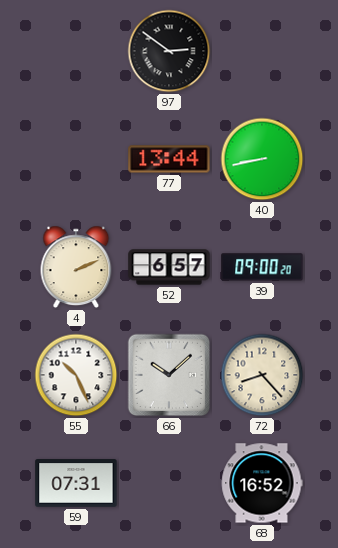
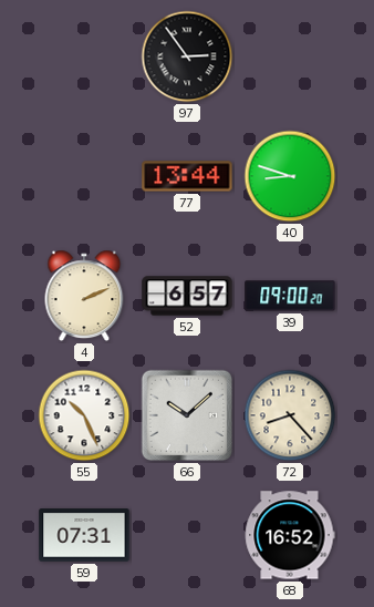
97: 2:51 -> 2:54
40: 8:43 -> 8:48
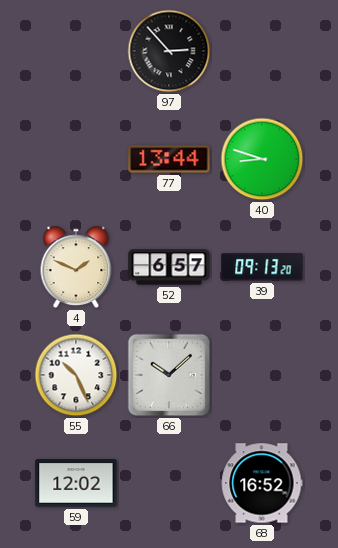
97: 2:54 -> 2:53
4: 2:11 -> 1:49
39: 09:00 -> 09:13
72: 8:23 -> none
59: 07:31 -> 12:02
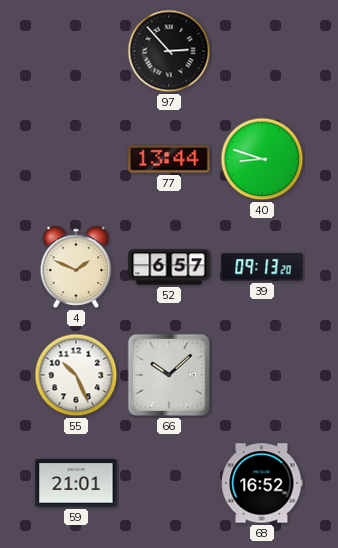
59: 12:02 -> 21:01
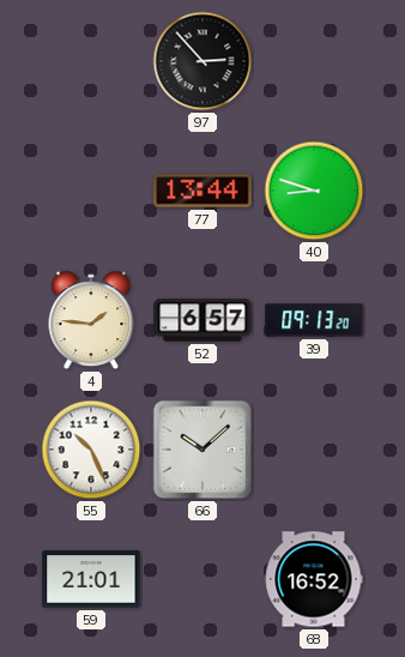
4: 1:49 -> 1:46
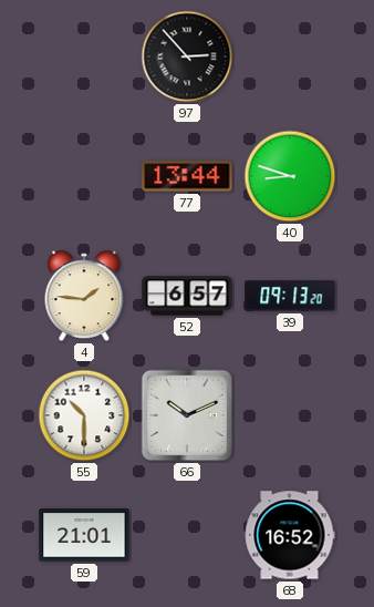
55: 10:26 -> 10:30
66: 10:08 -> 10:11
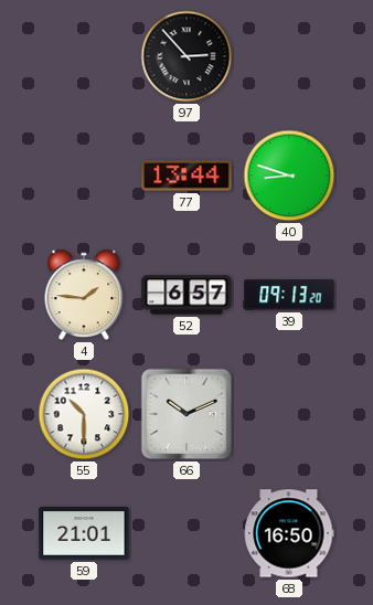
68: 16:52 -> 16:50
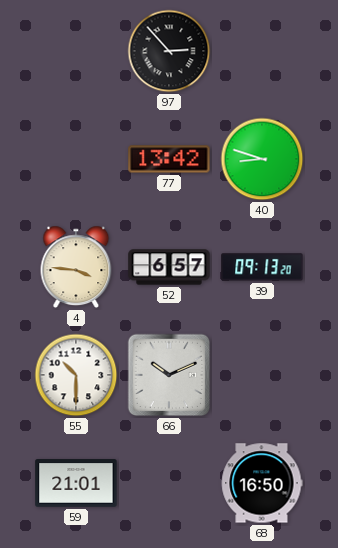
77: 13:44 -> 13:42
4: 1:46 -> 3:46
